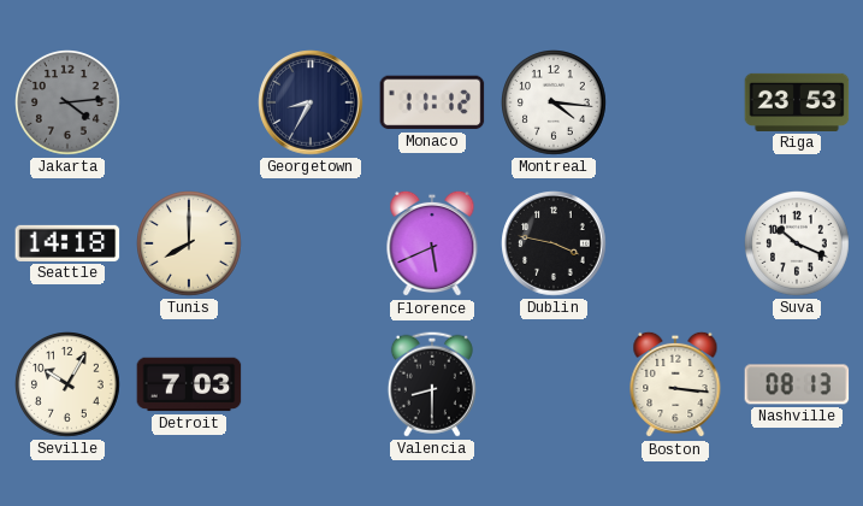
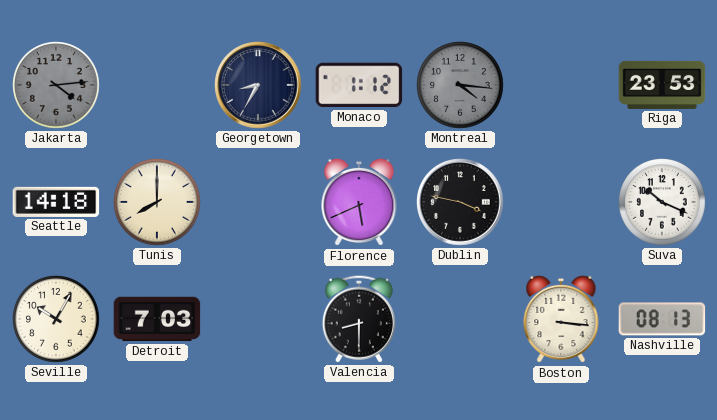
Monaco: 11:12 -> 1:12
Montreal dial: white -> grey
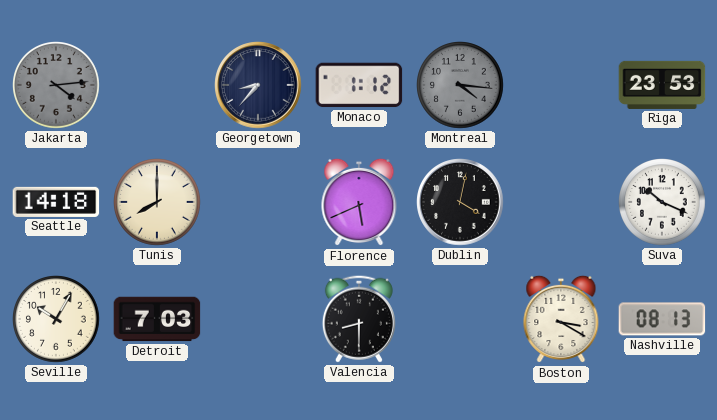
Georgetown: 8:35 -> 8:37
Dublin: 3:47 -> 4:02
Boston: 3:16 -> 3:20
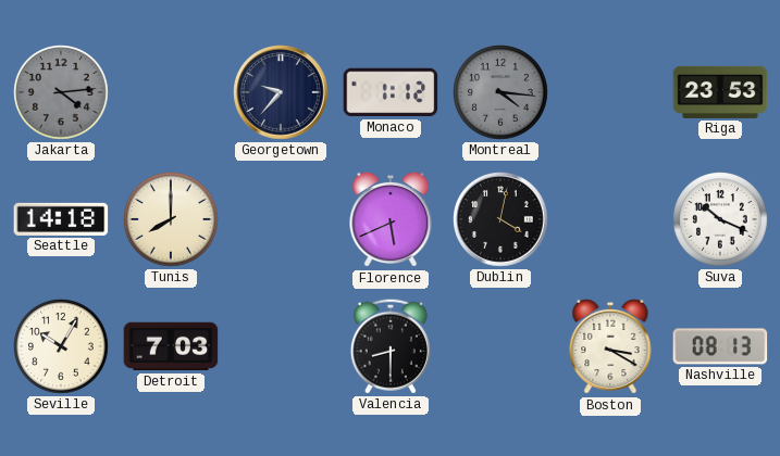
Georgetown: 8:37 -> 9:37
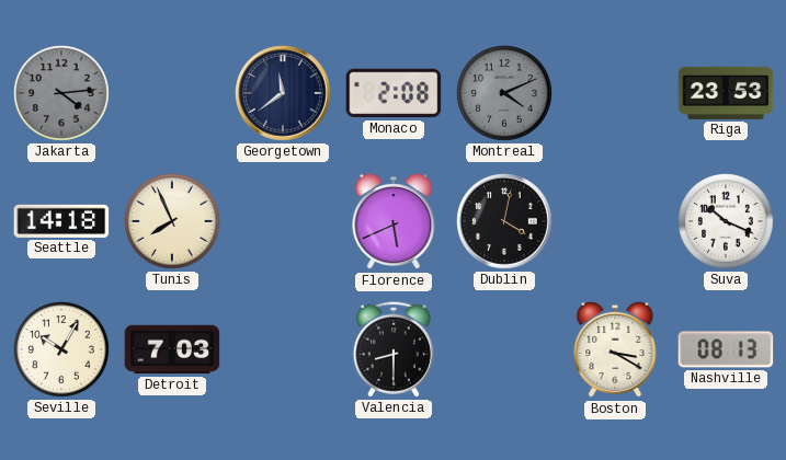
Georgetown: 9:37 -> 11:39
Monaco: 1:12 -> 2:08
Montreal: 4:16 -> 4:11
Tunis: 8:00 -> 7:56
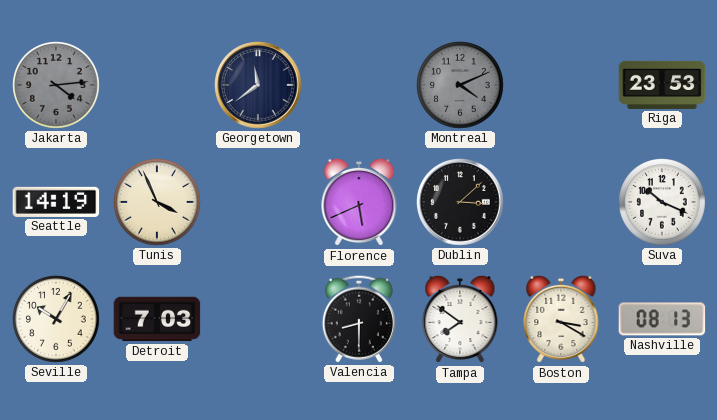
Monaco: 2:08 -> none
Seattle: 14:18 -> 14:19
Tunis: 7:56 -> 3:56
Dublin: 4:02 -> 3:08
Tampa: none -> 7:51
